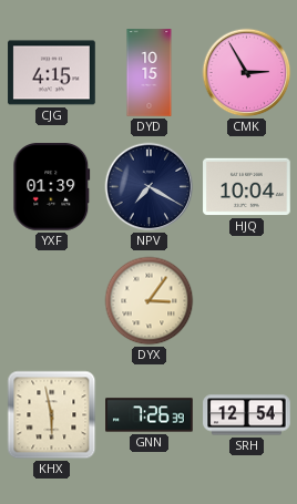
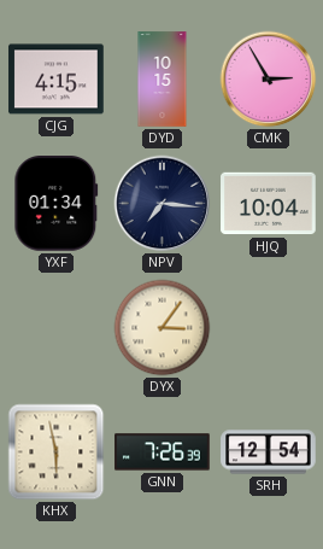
YXF: 01:39 -> 01:34
NPV: 7:20 -> 7:16
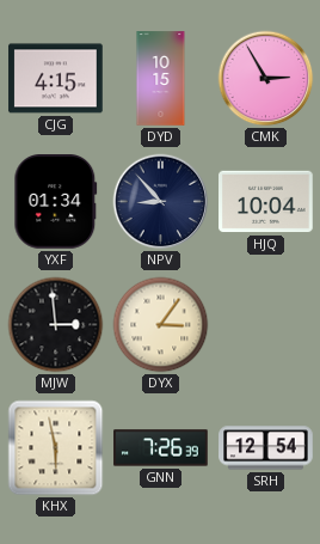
NPV: 7:16 -> 8:53
MJW: none -> 2:59
